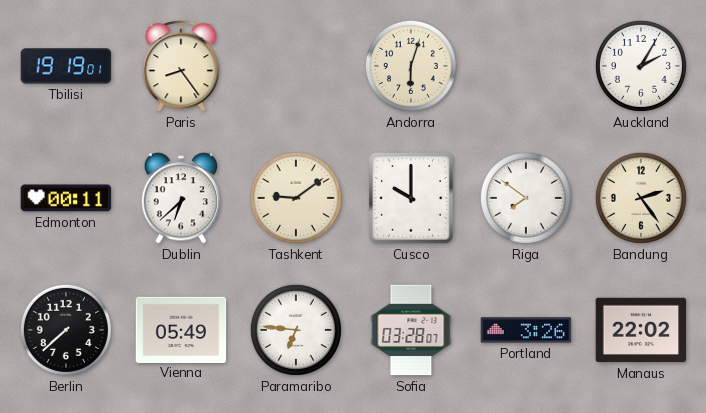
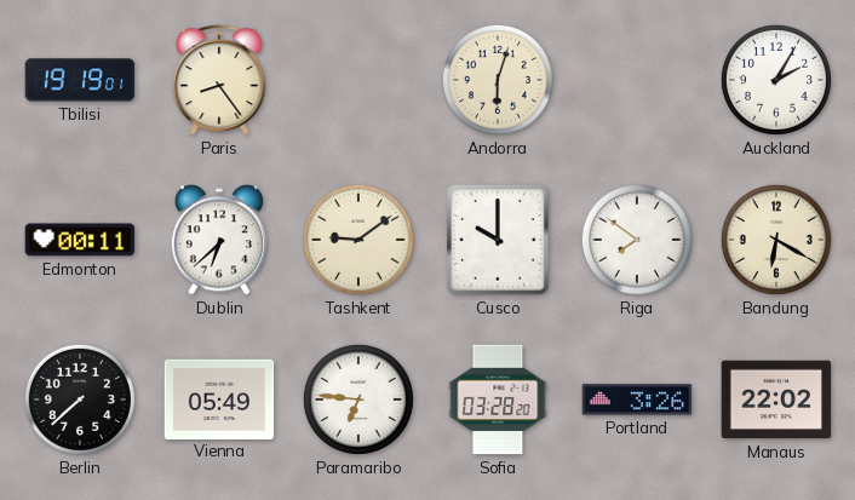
Bandung: 2:24 -> 6:20
Sofia: 03:28:07 -> 03:28:20
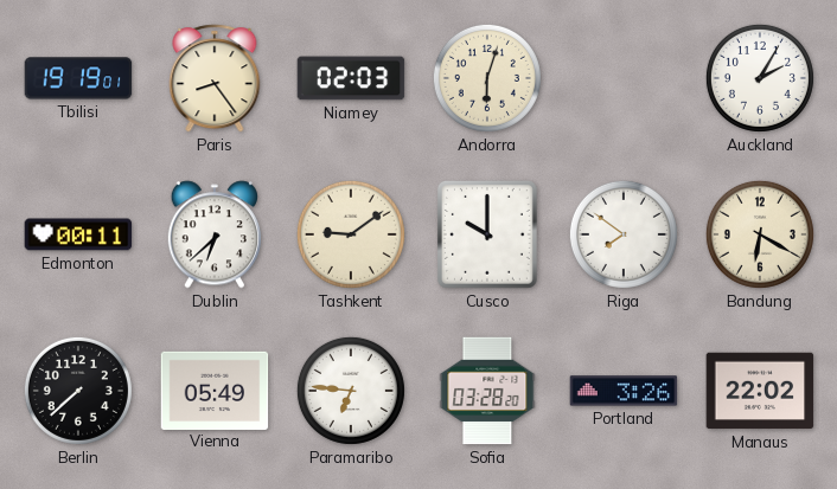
Niamey: none -> 02:03
